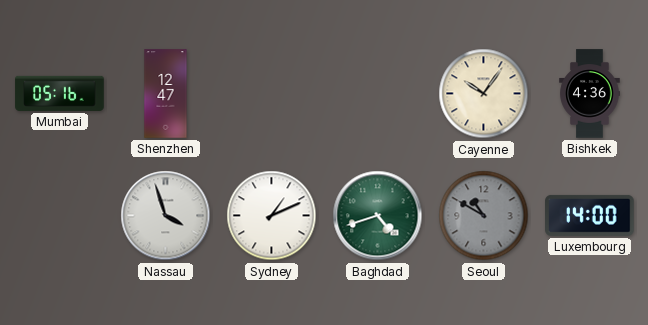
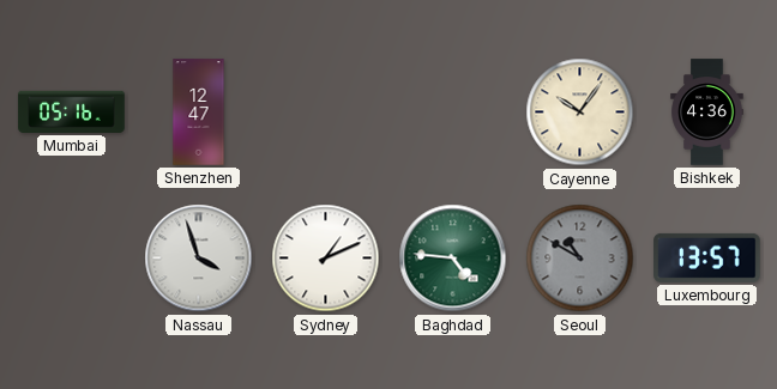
Baghdad: 4:42 -> 4:46
Luxembourg: 14:00 -> 13:57
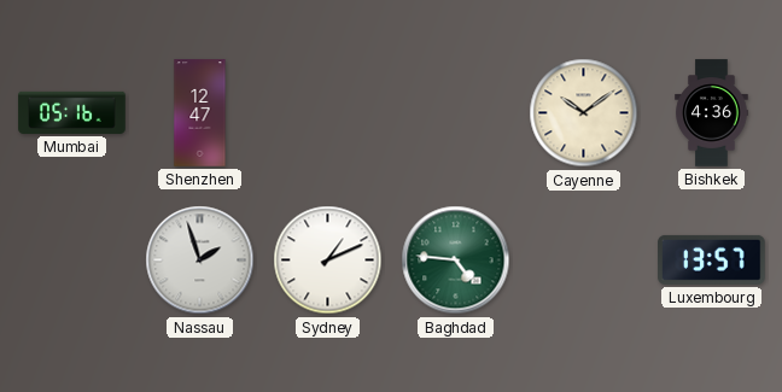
Cayenne: 10:06 -> 10:09
Nassau: 3:57 -> 1:57
Seoul: 10:50 -> none
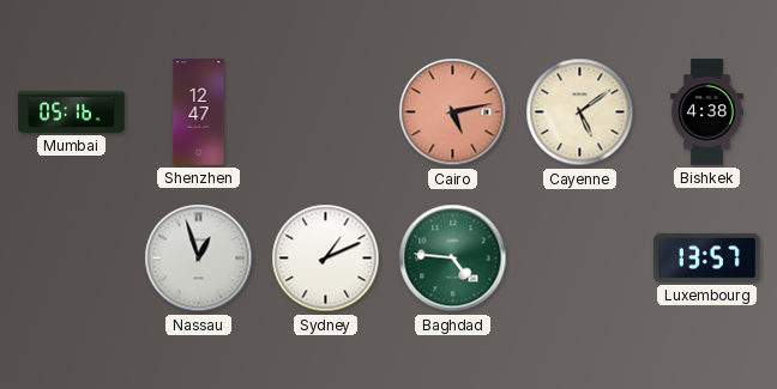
Cairo: none -> 5:13
Cayenne: 10:09 -> 5:09
Bishkek: 4:36 -> 4:38
Nassau: 1:57 -> 12:57
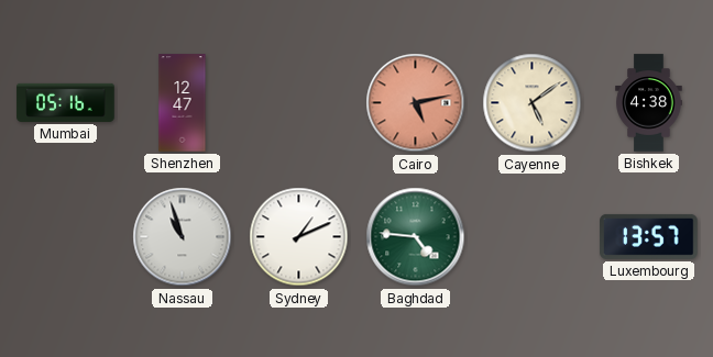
Nassau: 12:57 -> 10:57
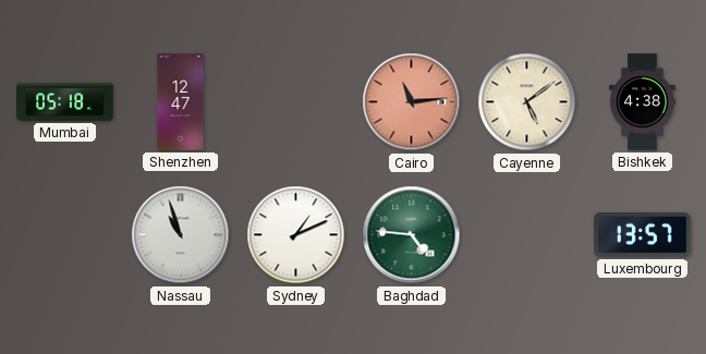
Mumbai: 05:16 -> 05:18
Cairo: 5:13 -> 11:14
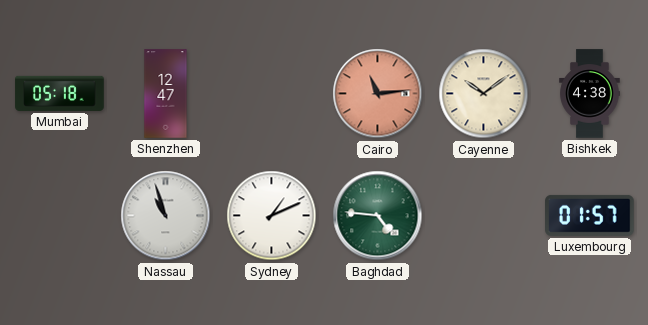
Cayenne: 5:09 -> 10:09
Luxembourg: 13:57 -> 01:57
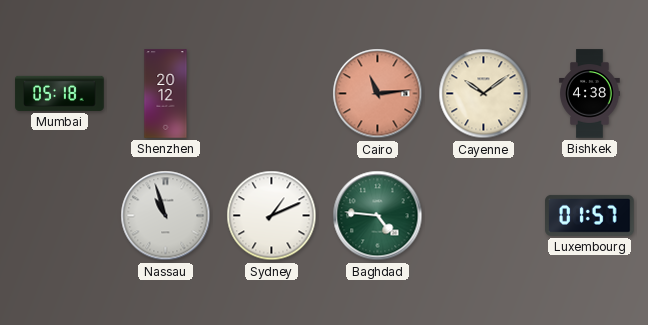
Shenzhen: 12:47 -> 20:12
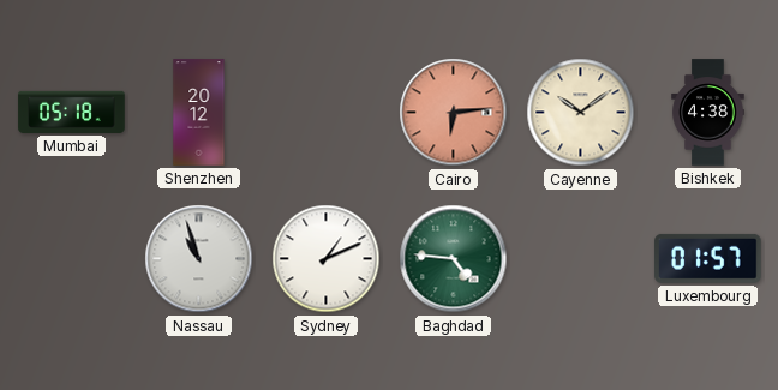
Cairo: 11:14 -> 6:14
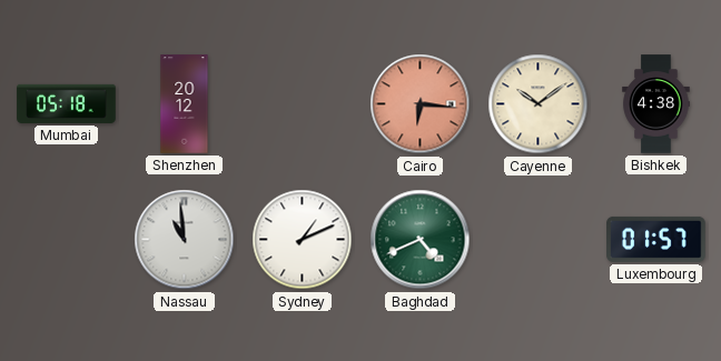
Cairo: 6:14 -> 6:16
Nassau: 10:57 -> 10:59
Baghdad: 4:46 -> 4:41
